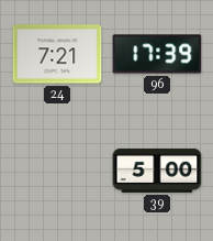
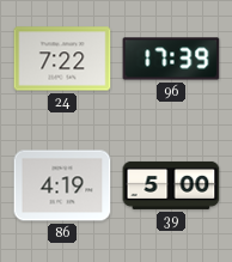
24: 7:21 -> 7:22
86: none -> 4:19
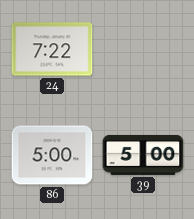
96: 17:39 -> none
86: 4:19 -> 5:00
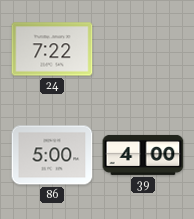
39: 5:00 -> 4:00
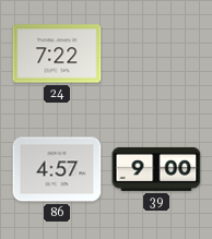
86: 5:00 -> 4:57
39: 4:00 -> 9:00
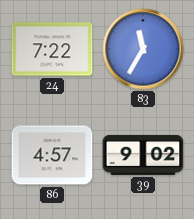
83: none -> 11:35
39: 9:00 -> 9:02
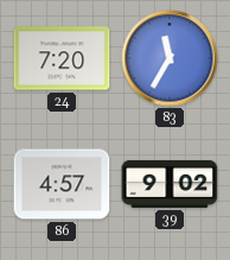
24: 7:22 -> 7:20
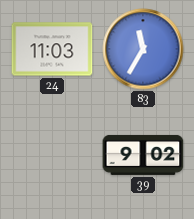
24: 7:20 -> 11:03
86: 4:57 -> none
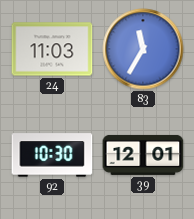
92: none -> 10:30
39: 9:02 -> 12:01
